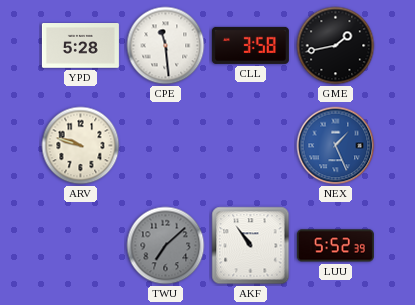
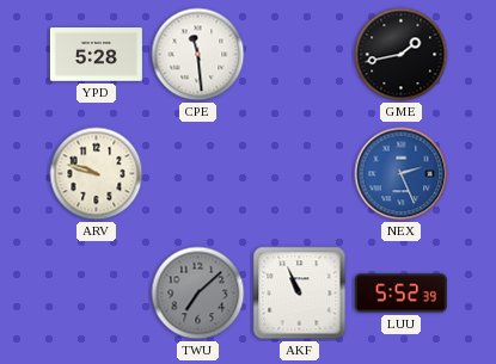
CLL: 3:58 -> none
NEX: 1:26 -> 2:26
AKF: 10:54 -> 10:56
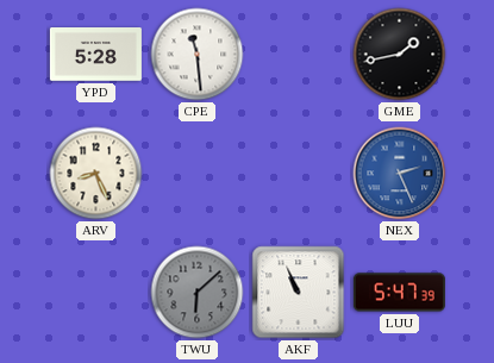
ARV: 9:48 -> 8:26
TWU: 7:08 -> 6:08
LUU: 5:52 -> 5:47
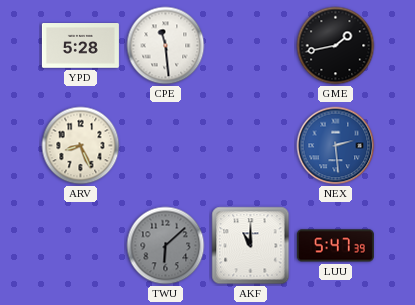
NEX: 2:26 -> 2:29
AKF: 10:56 -> 11:00
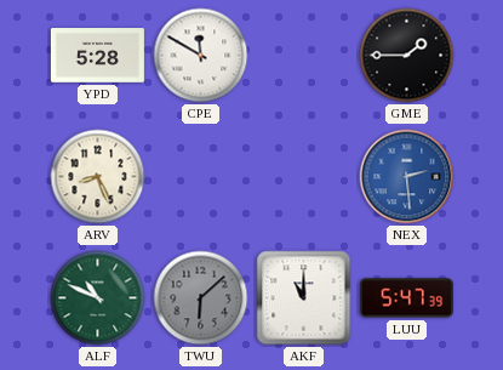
CPE: 11:29 -> 11:50
GME: 1:43 -> 1:45
ALF: none -> 10:49
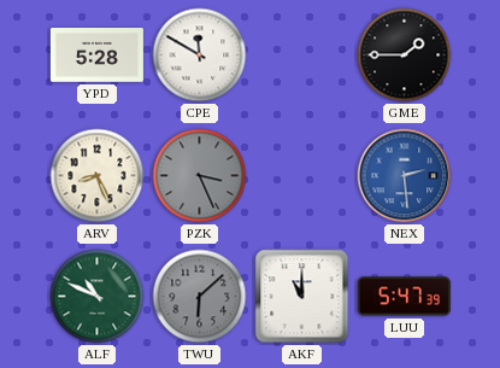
PZK: none -> 3:26
